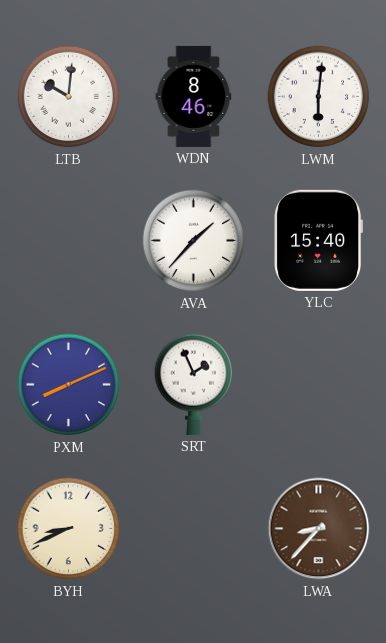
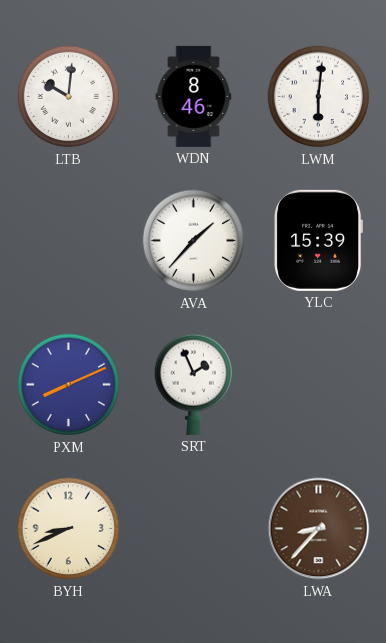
YLC: 15:40 -> 15:39
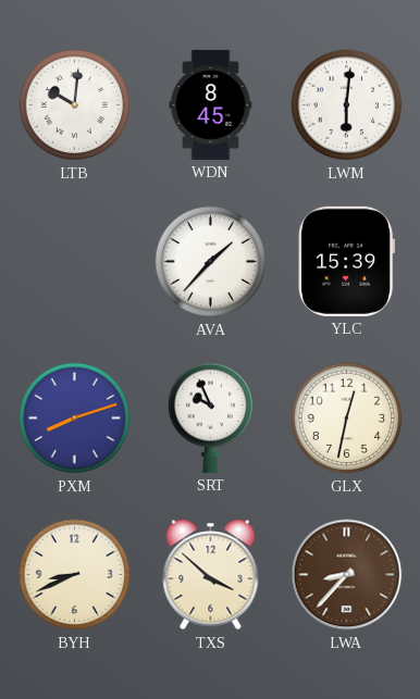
WDN: 8:46 -> 8:45
PXM: 8:11 -> 8:12
SRT: 1:56 -> 9:56
GLX: none -> 12:32
TXS: none -> 3:52
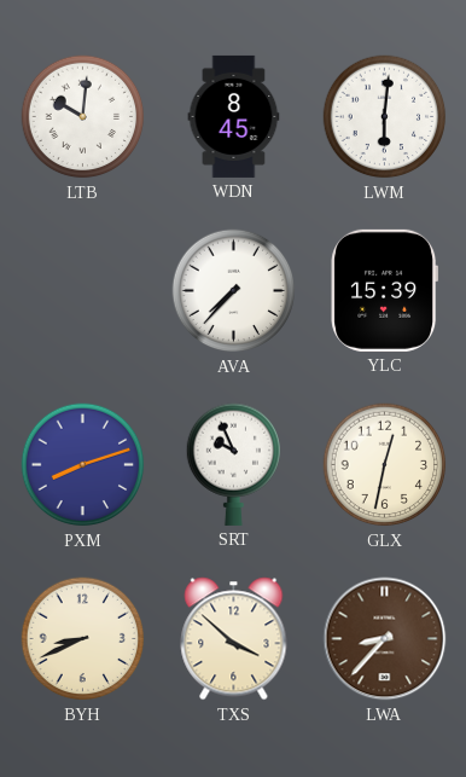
AVA: 1:37 -> 7:37
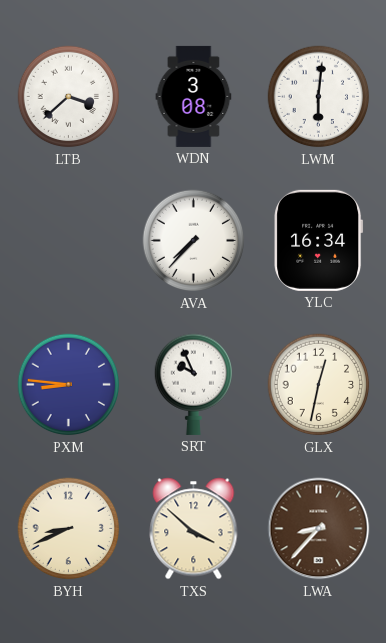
LTB: 10:01 -> 3:38
WDN: 8:45 -> 3:08
YLC: 15:39 -> 16:34
PXM: 8:12 -> 8:46
